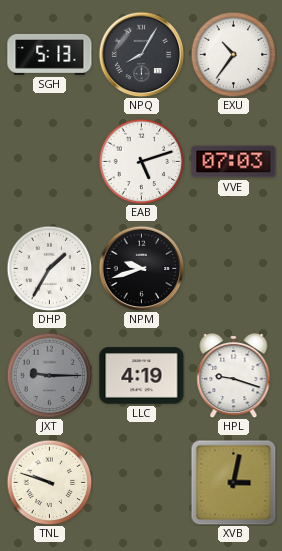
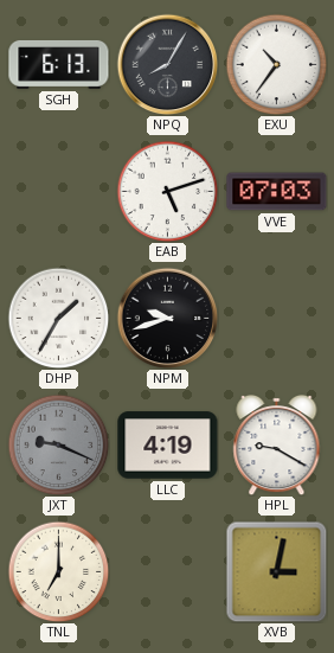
SGH: 5:13 -> 6:13
JXT: 9:15 -> 9:19
HPL: 9:18 -> 9:20
TNL: 9:48 -> 7:00
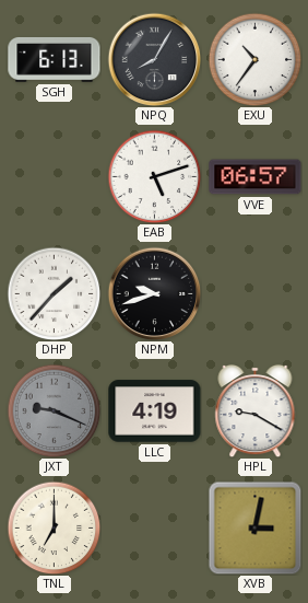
VVE: 07:03 -> 06:57
DHP: 1:35 -> 1:37
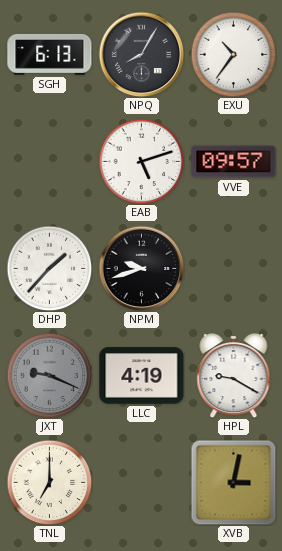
VVE: 06:57 -> 09:57
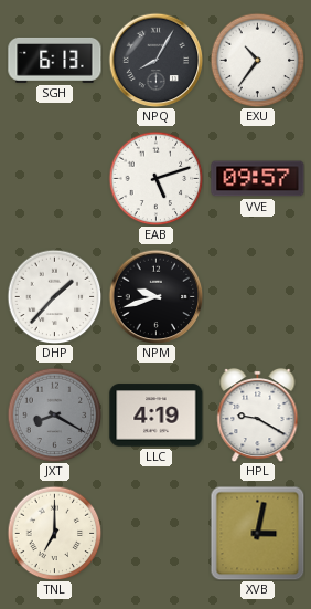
JXT: 9:19 -> 8:20
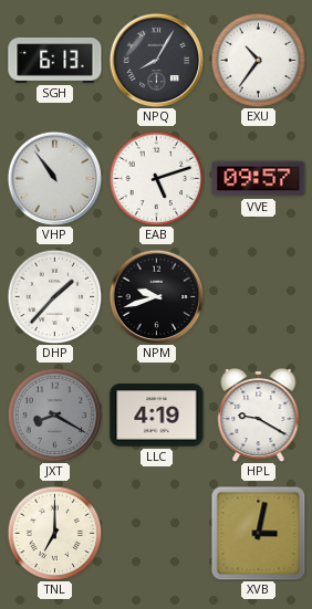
VHP: none -> 10:54
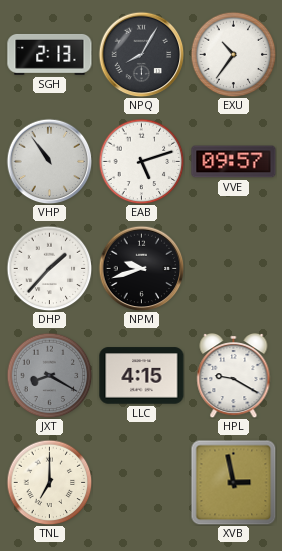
SGH: 6:13 -> 2:13
LLC: 4:19 -> 4:15
XVB: 3:02 -> 2:58
